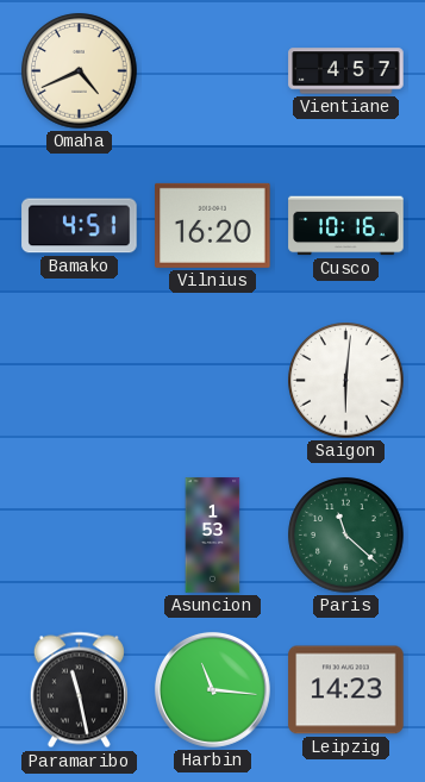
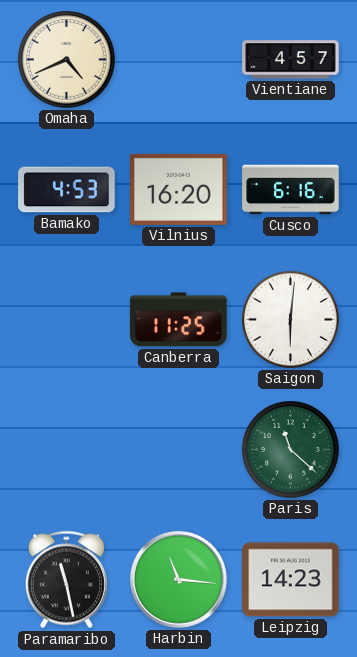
Bamako: 4:51 -> 4:53
Cusco: 10:16 -> 6:16
Canberra: none -> 11:25
Asuncion: 1:53 -> none
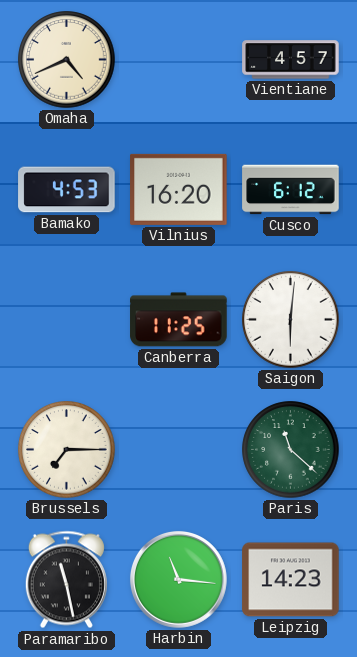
Cusco: 6:16 -> 6:12
Brussels: none -> 7:15
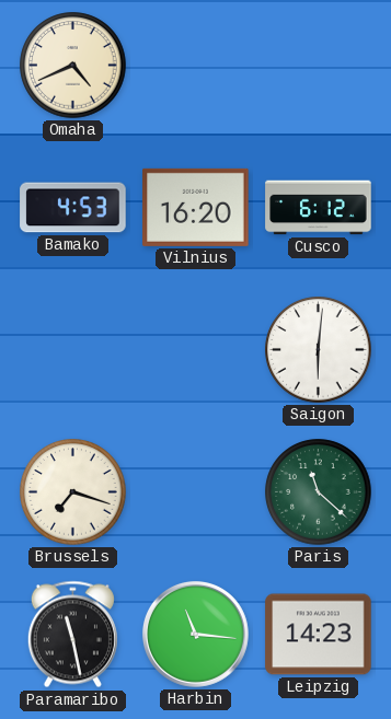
Vientiane: 4:57 -> none
Canberra: 11:25 -> none
Brussels: 7:15 -> 7:18
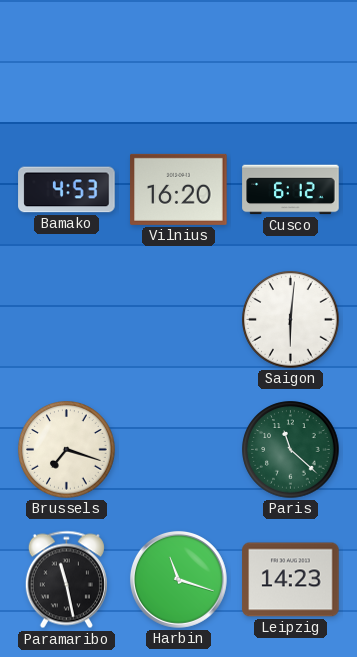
Omaha: 4:41 -> none
Harbin: 11:16 -> 11:18
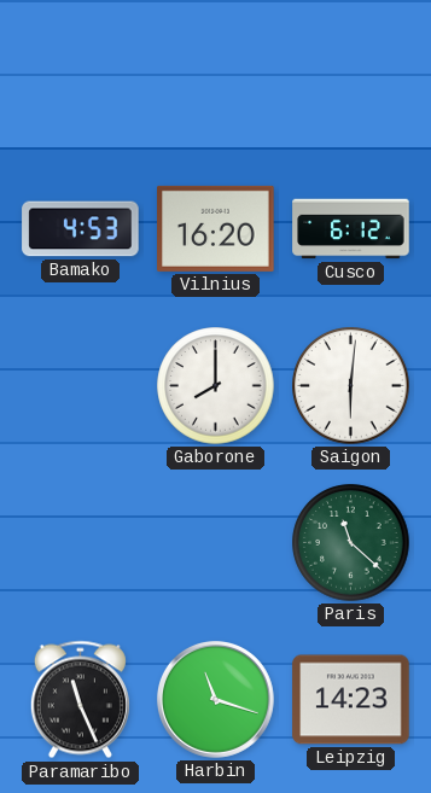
Gaborone: none -> 8:00
Brussels: 7:18 -> none
Paramaribo: 11:28 -> 11:26
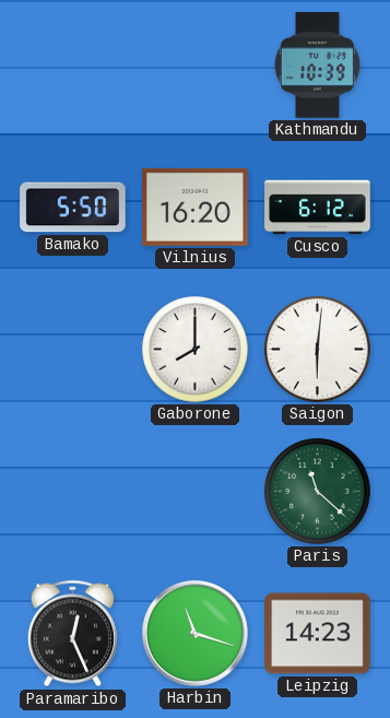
Kathmandu: none -> 10:39
Bamako: 4:53 -> 5:50
Paramaribo: 11:26 -> 12:26
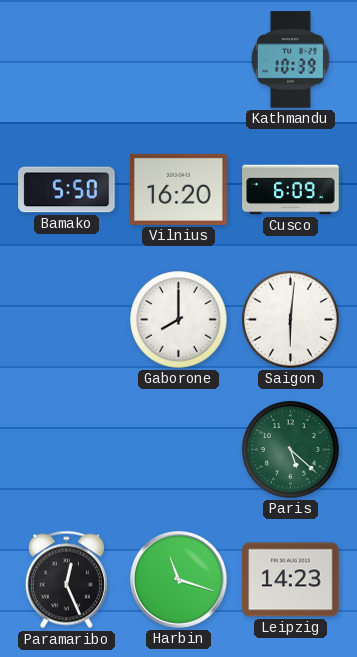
Cusco: 6:12 -> 6:09
Paris: 11:22 -> 5:22
